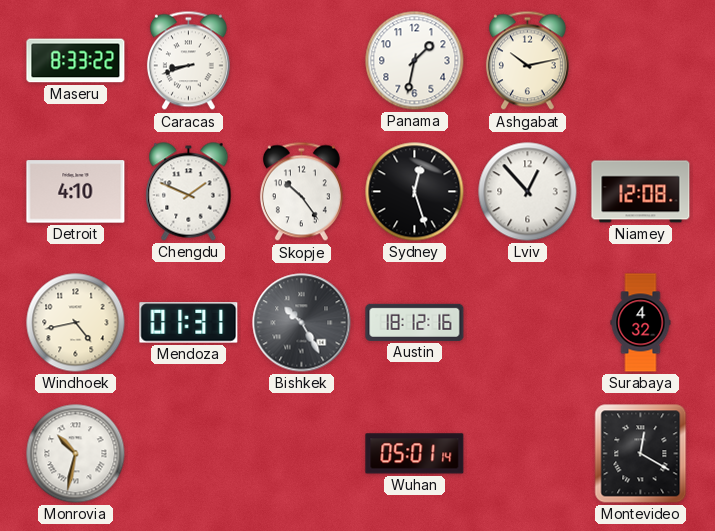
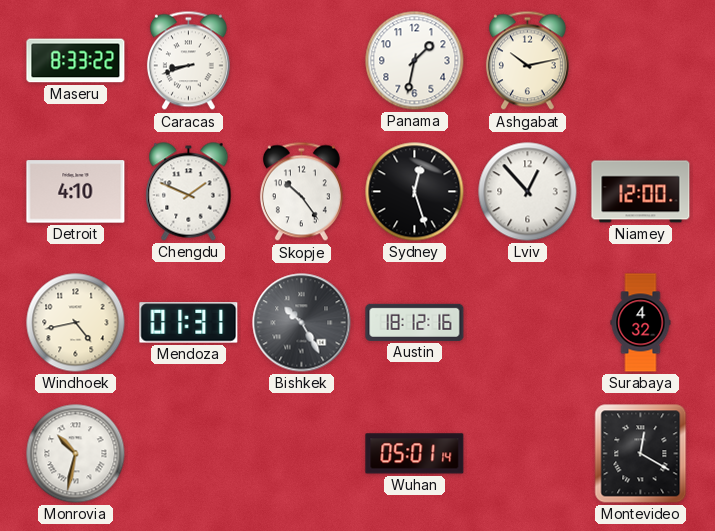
Niamey: 12:08 -> 12:00
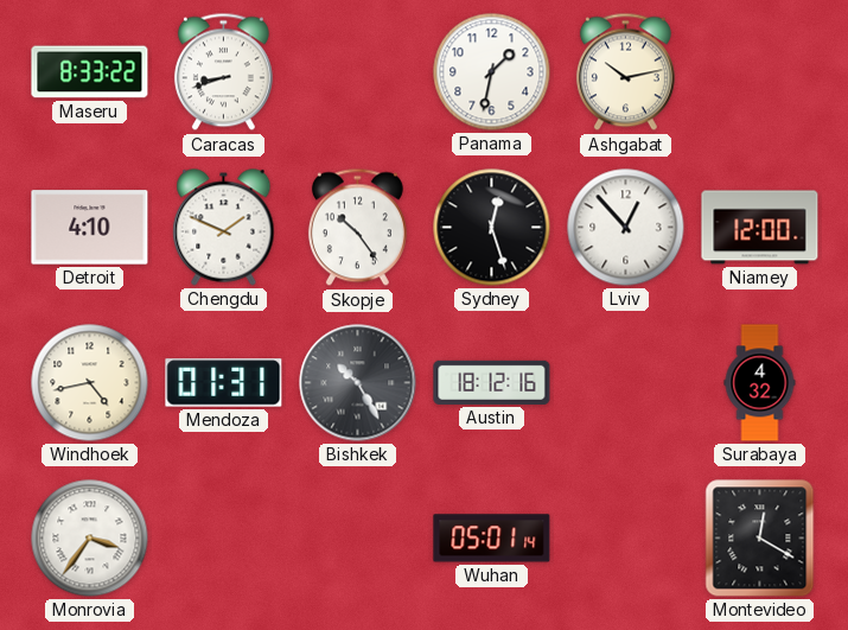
Monrovia: 10:32 -> 3:36
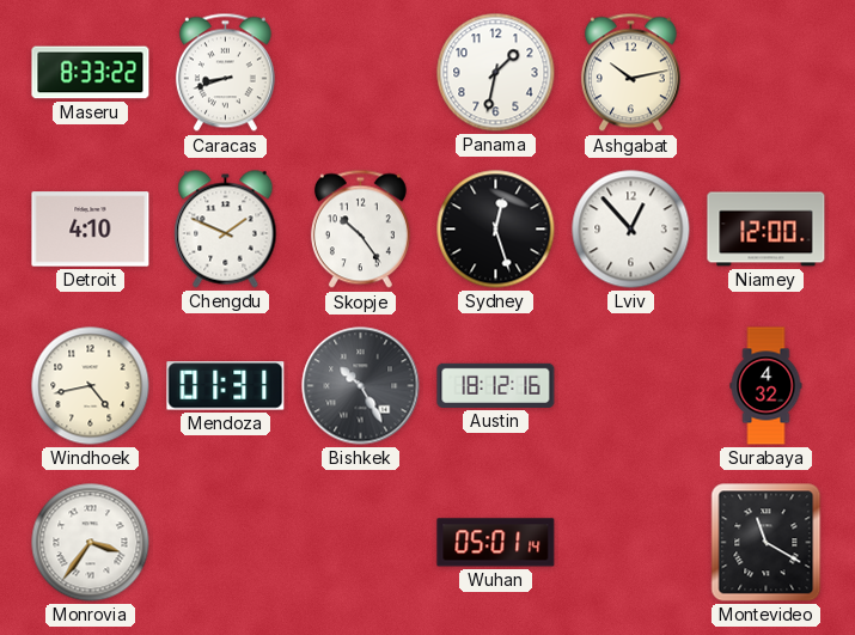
Montevideo: 12:20 -> 11:20
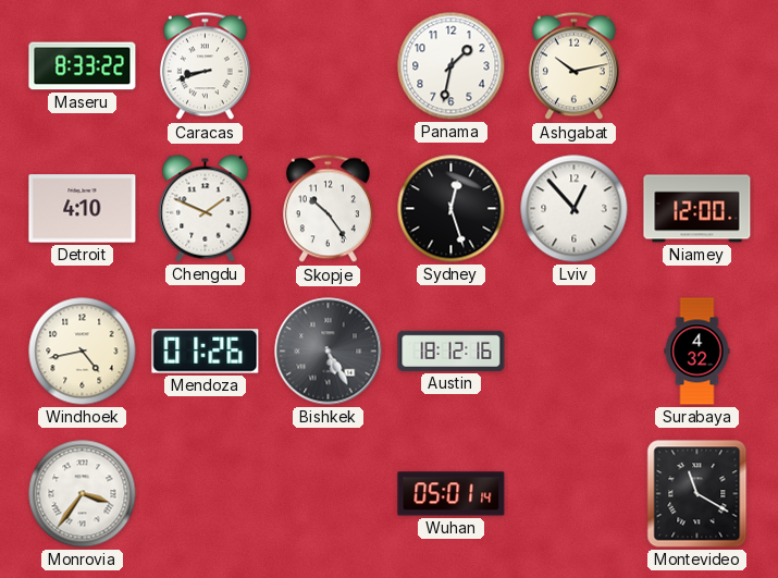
Mendoza: 01:31 -> 01:26
Bishkek: 10:25 -> 5:25
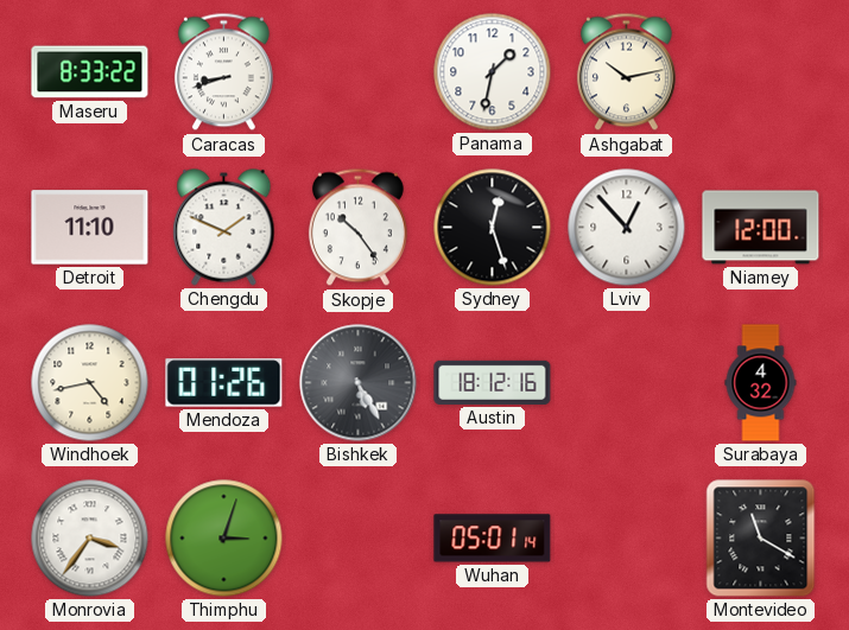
Detroit: 4:10 -> 11:10
Thimphu: none -> 3:03
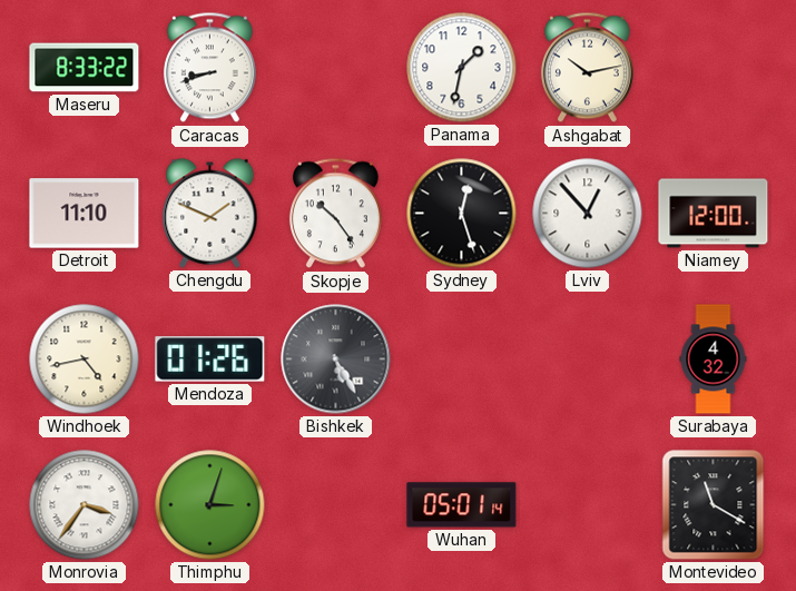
Austin: 18:12 -> none
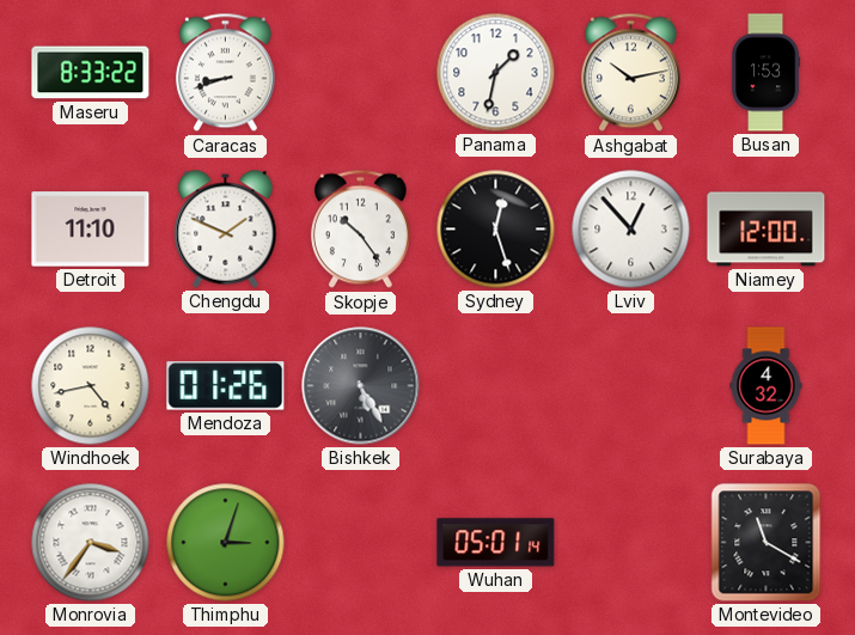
Busan: none -> 1:53
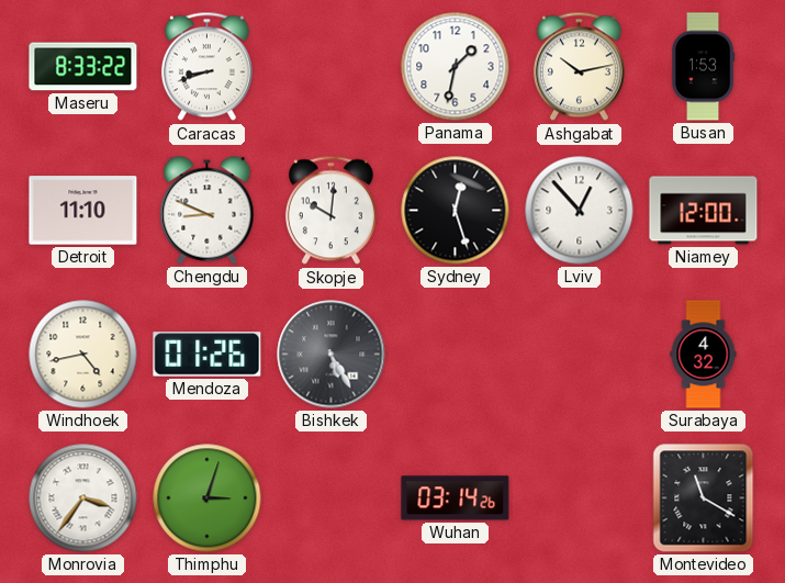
Chengdu: 1:49 -> 8:49
Skopje: 10:24 -> 10:01
Wuhan: 05:01 -> 03:14
